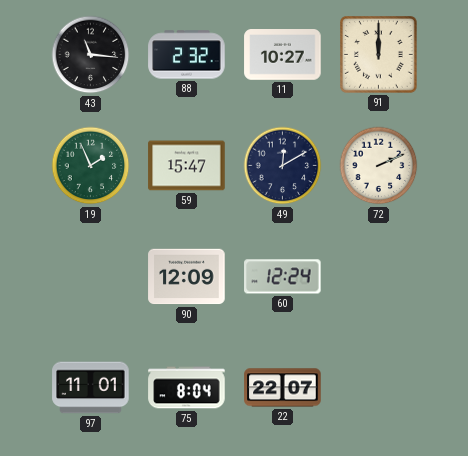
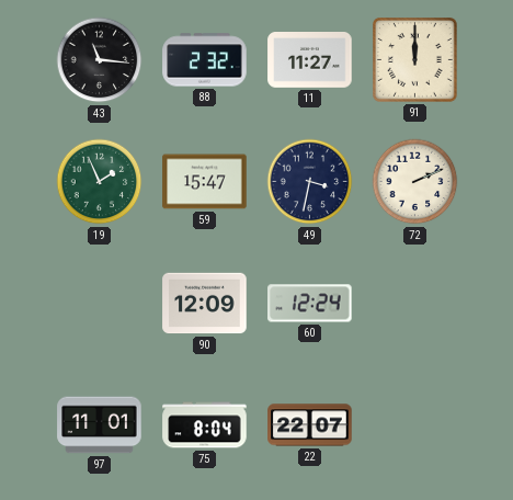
11: 10:27 -> 11:27
49: 12:10 -> 3:32
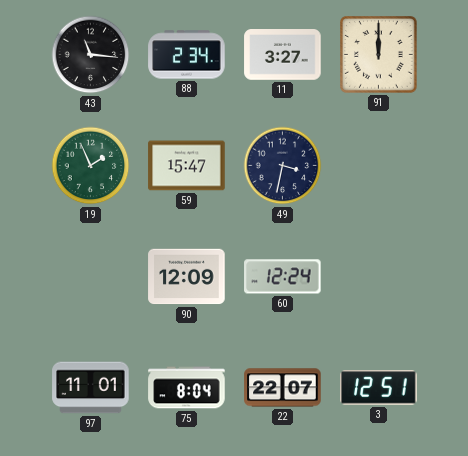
88: 2:32 -> 2:34
11: 11:27 -> 3:27
72: 2:11 -> none
3: none -> 12:51
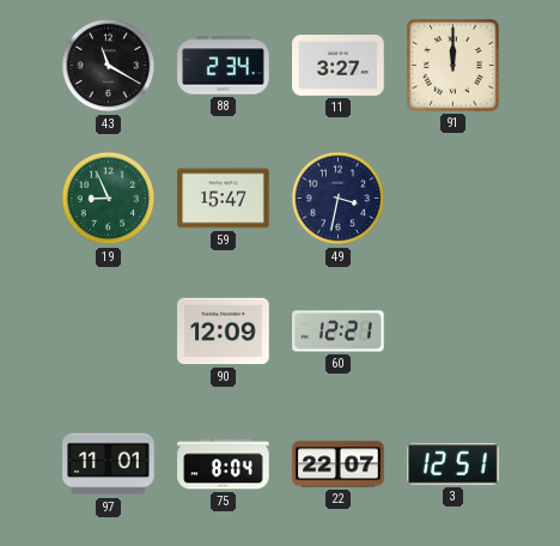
43: 11:16 -> 11:20
19: 1:56 -> 8:56
60: 12:24 -> 12:21
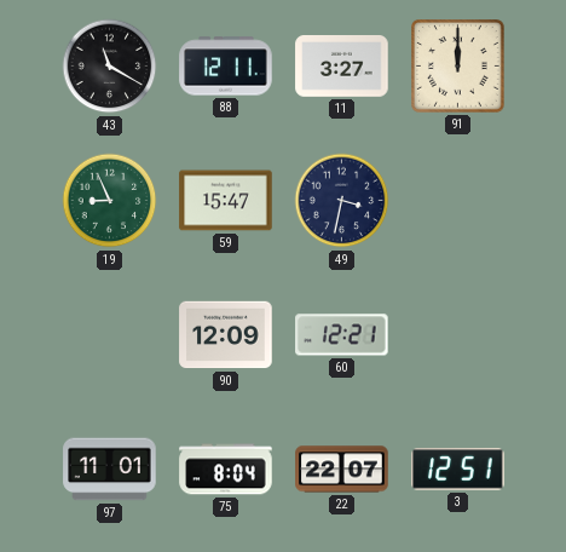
88: 2:34 -> 12:11
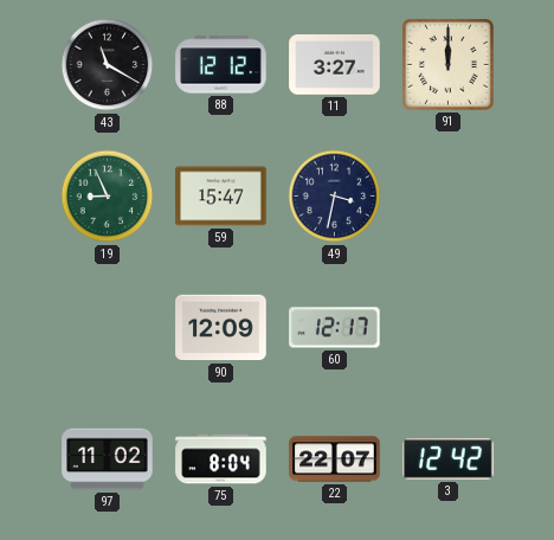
88: 12:11 -> 12:12
60: 12:21 -> 12:17
97: 11:01 -> 11:02
3: 12:51 -> 12:42
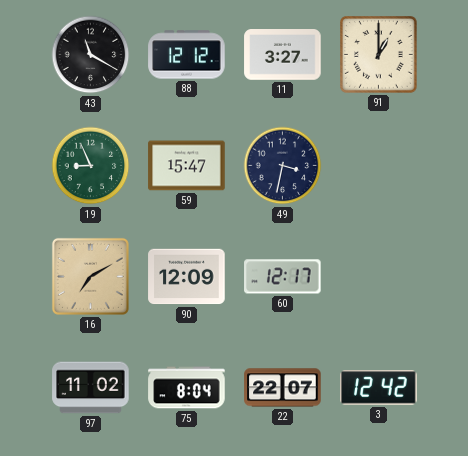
91: 12:00 -> 1:00
16: none -> 7:10
